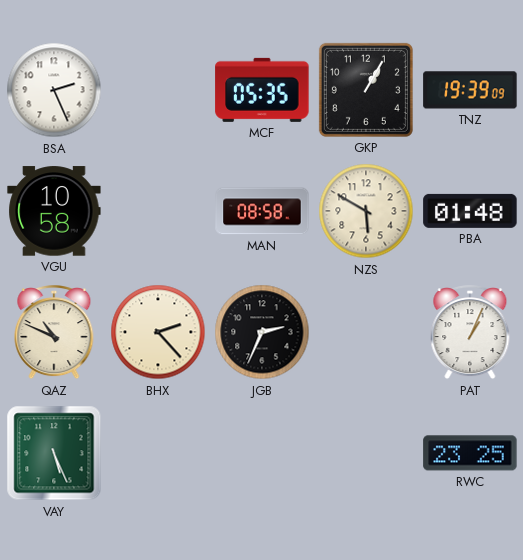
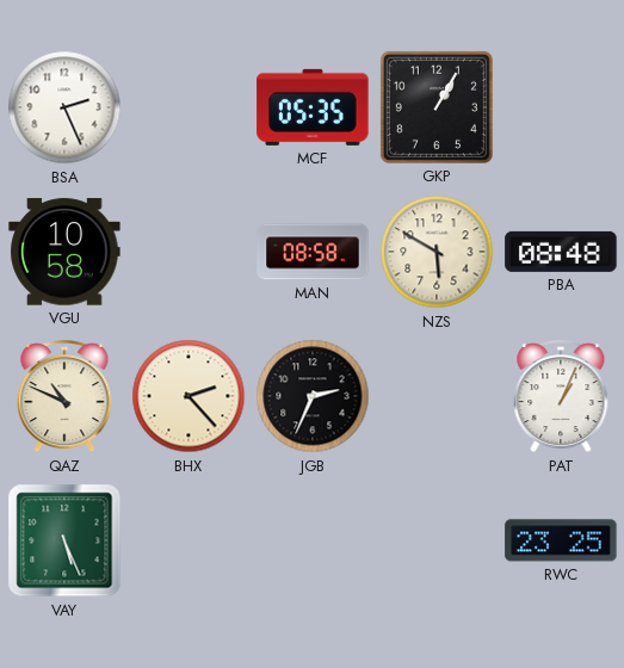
TNZ: 19:39 -> none
PBA: 01:48 -> 08:48
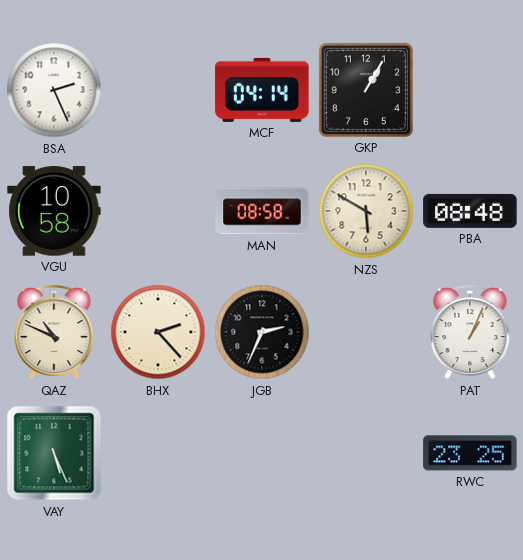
MCF: 05:35 -> 04:14
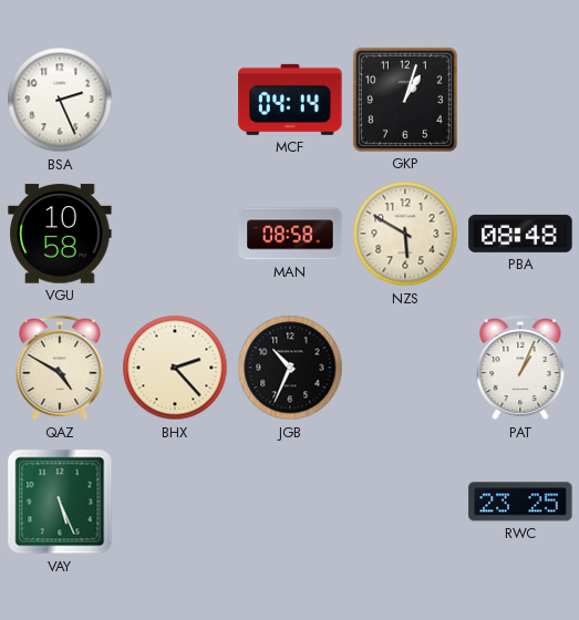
GKP: 1:05 -> 1:03
QAZ: 10:49 -> 4:50
JGB: 2:34 -> 10:34
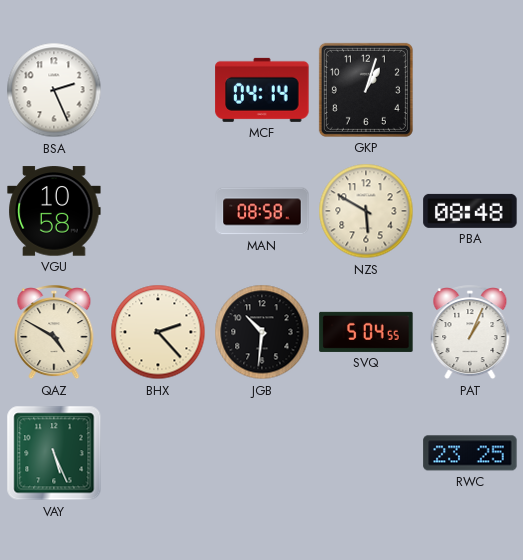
JGB: 10:34 -> 10:31
SVQ: none -> 5:04
